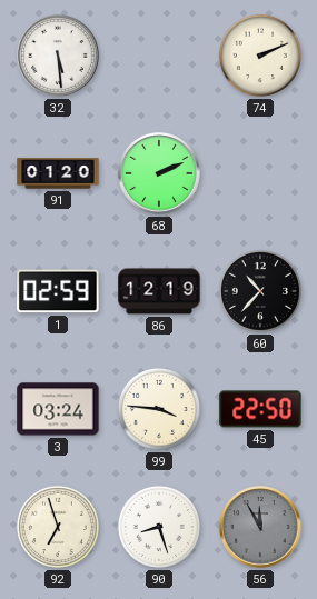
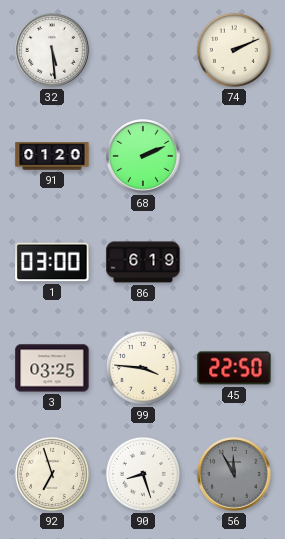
1: 02:59 -> 03:00
86: 12:19 -> 6:19
60: 10:37 -> none
3: 03:24 -> 03:25
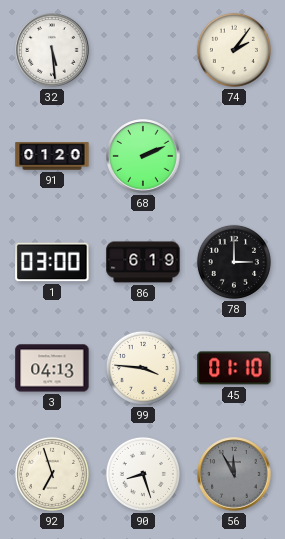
74: 2:11 -> 2:06
78: none -> 3:00
3: 03:25 -> 04:13
45: 22:50 -> 01:10
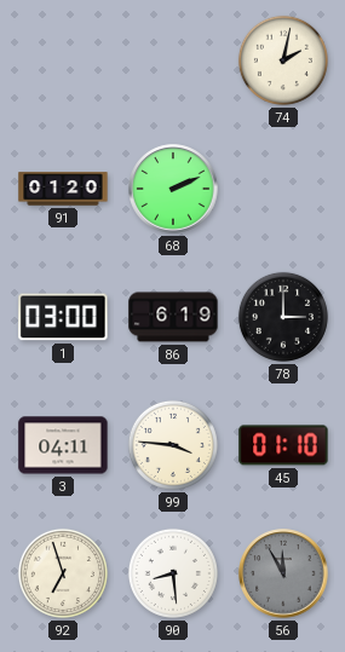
32: 5:29 -> none
74: 2:06 -> 2:02
3: 04:13 -> 04:11
90: 8:27 -> 8:29
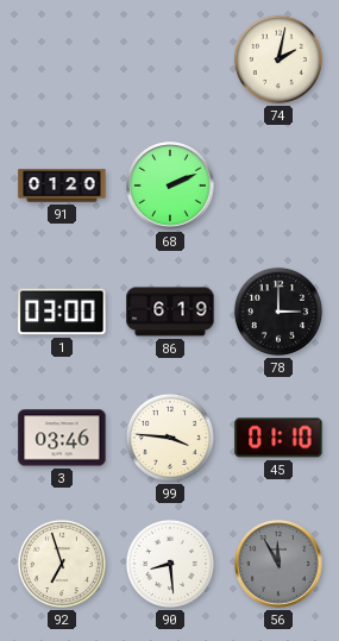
3: 04:11 -> 03:46
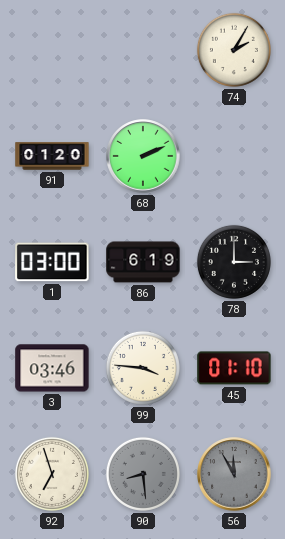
74: 2:02 -> 2:05
90 dial: white -> grey
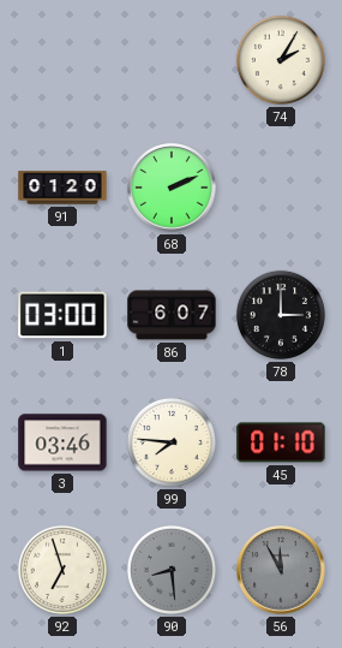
86: 6:19 -> 6:07
99: 3:46 -> 7:46
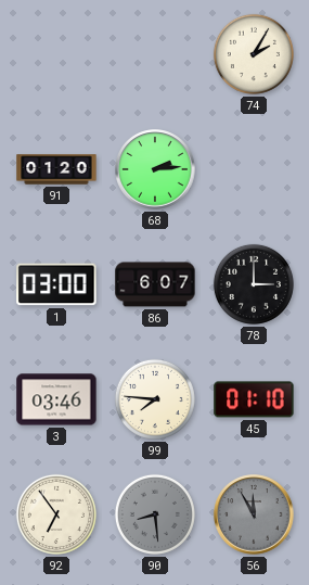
68: 2:11 -> 2:14
92: 6:57 -> 6:54
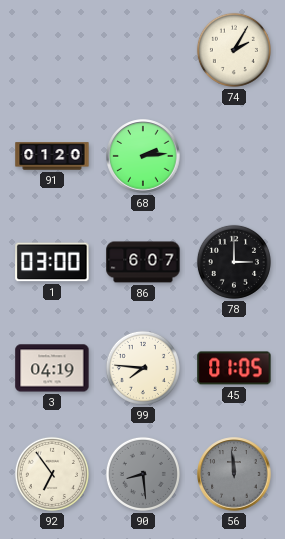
3: 03:46 -> 04:19
45: 01:10 -> 01:05
56: 11:55 -> 11:59
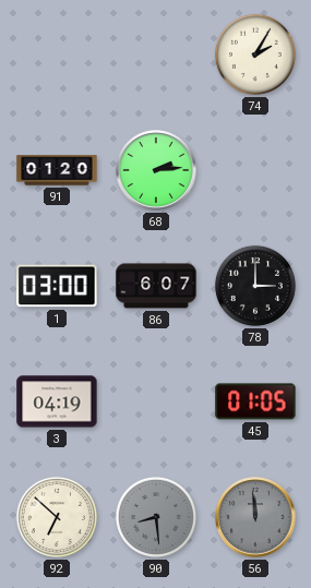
99: 7:46 -> none
92: 6:54 -> 6:52
